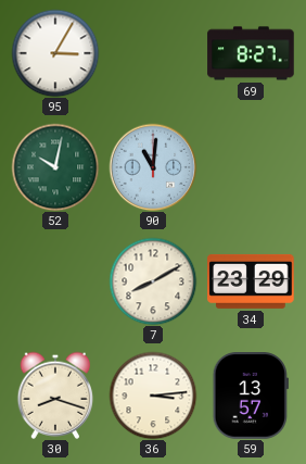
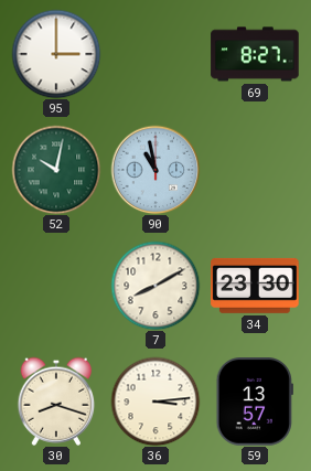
95: 3:05 -> 3:00
90: 11:01 -> 10:58
34: 23:29 -> 23:30
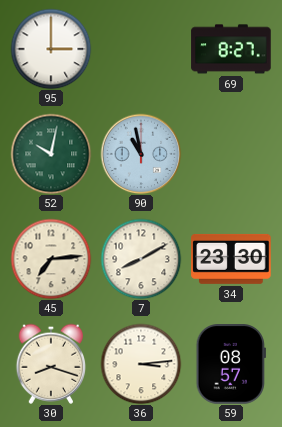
45: none -> 7:14
59: 13:57 -> 08:57
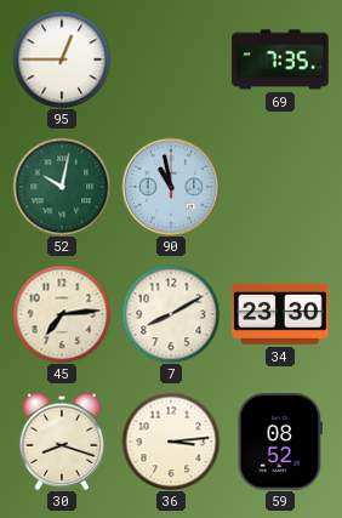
95: 3:00 -> 12:45
69: 8:27 -> 7:35
59: 08:57 -> 08:52
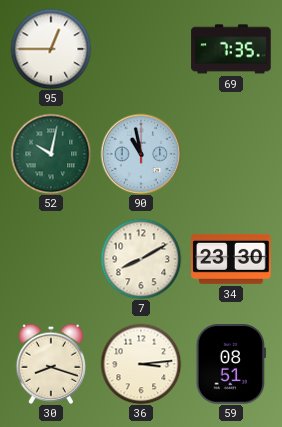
45: 7:14 -> none
59: 08:52 -> 08:51
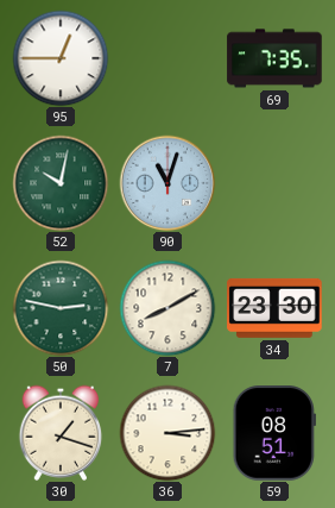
90: 10:58 -> 11:03
50: none -> 2:47
30: 8:18 -> 1:18
